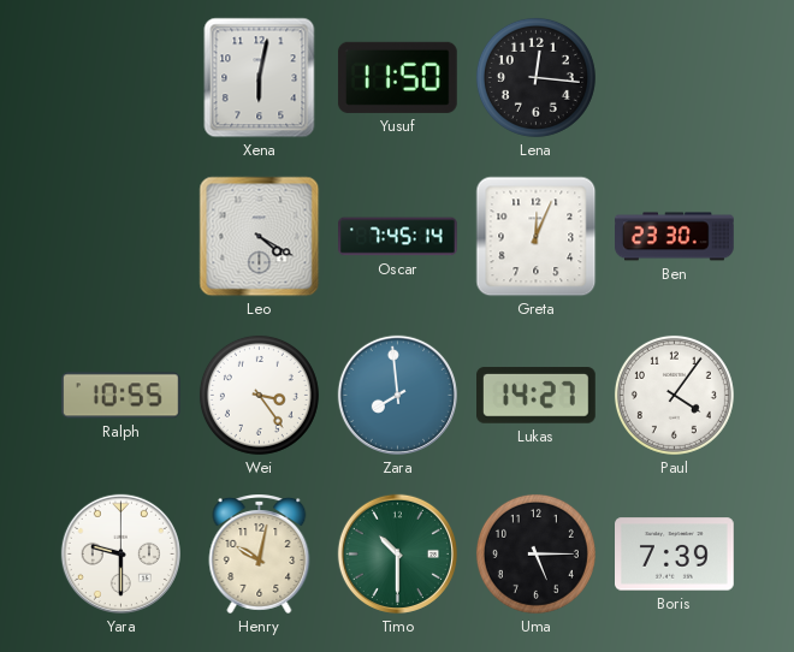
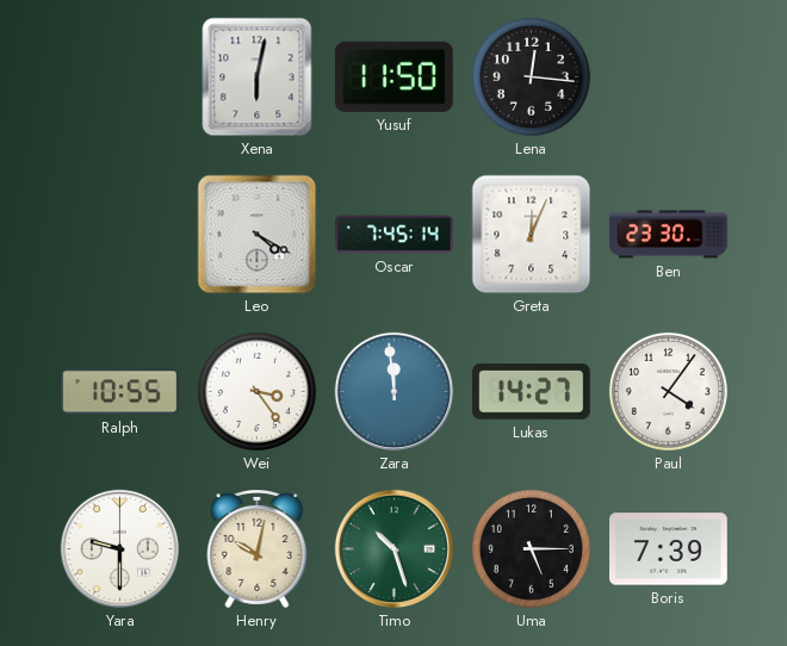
Zara: 7:59 -> 11:59
Timo: 10:30 -> 10:27
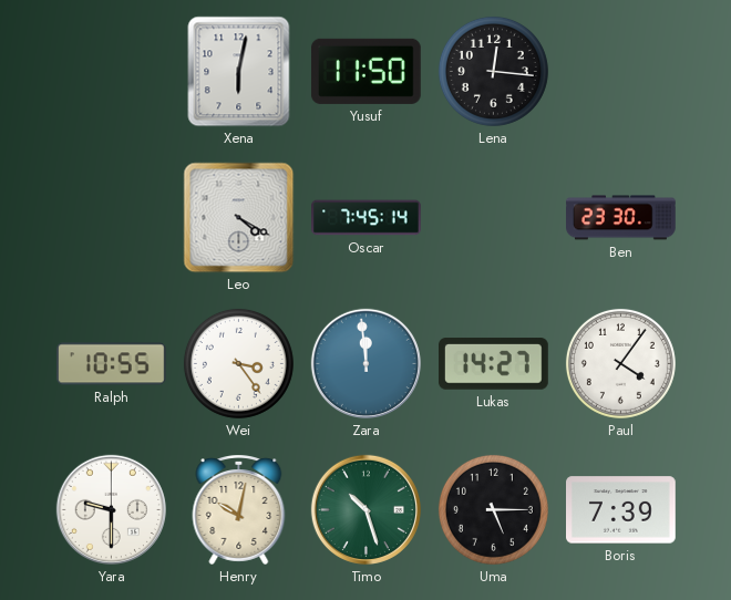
Greta: 12:04 -> none
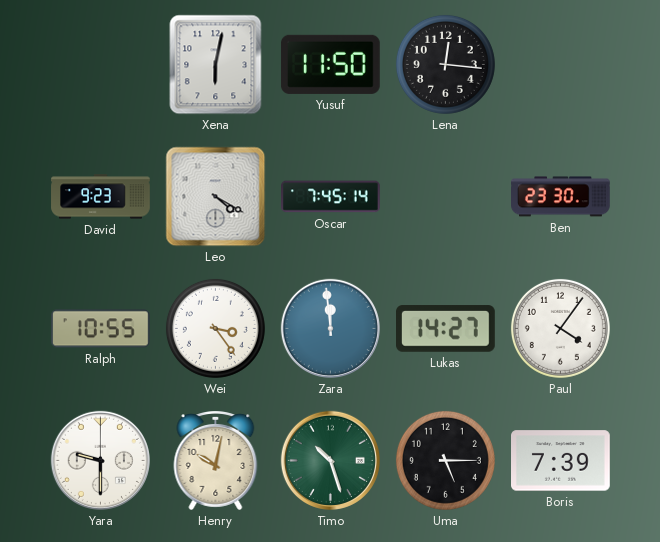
David: none -> 9:23
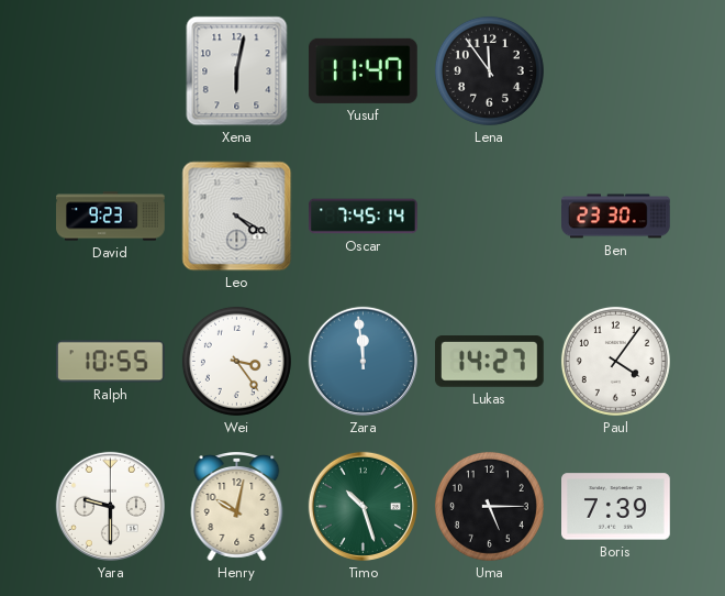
Yusuf: 11:50 -> 11:47
Lena: 12:16 -> 11:54
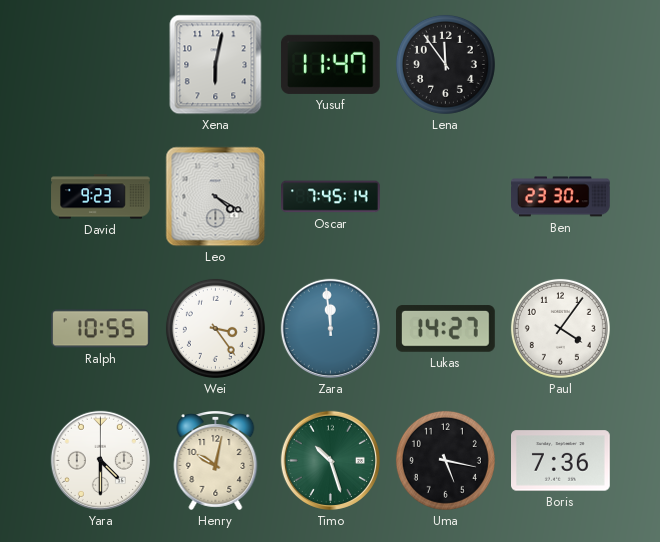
Yara: 9:30 -> 4:30
Uma: 5:15 -> 5:17
Boris: 7:39 -> 7:36
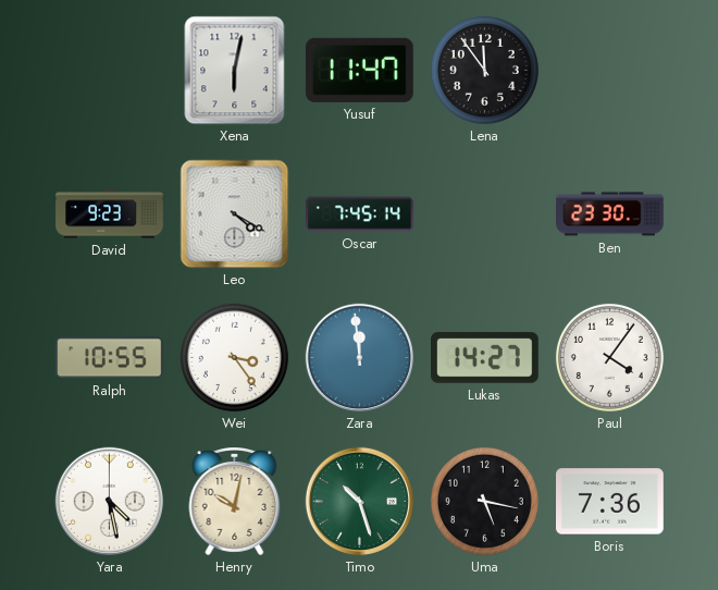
Yara: 4:30 -> 4:28
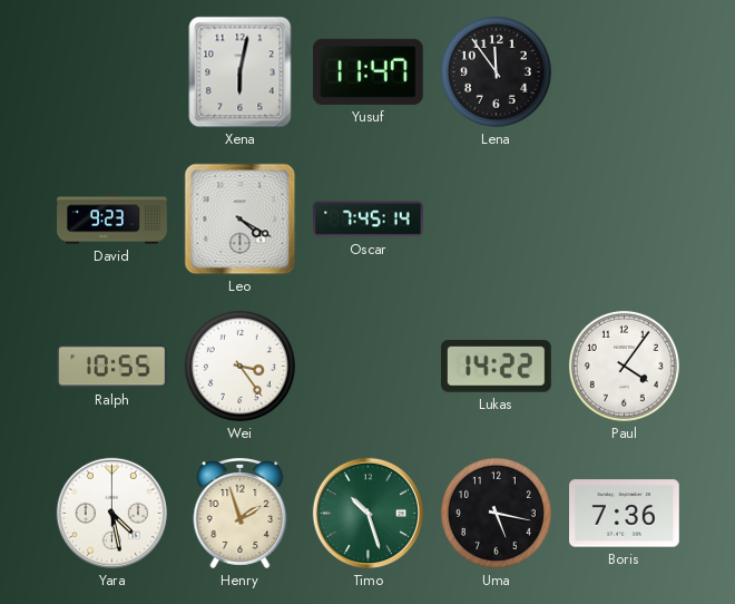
Ben: 23:30 -> none
Zara: 11:59 -> none
Lukas: 14:27 -> 14:22
Henry: 10:02 -> 1:57
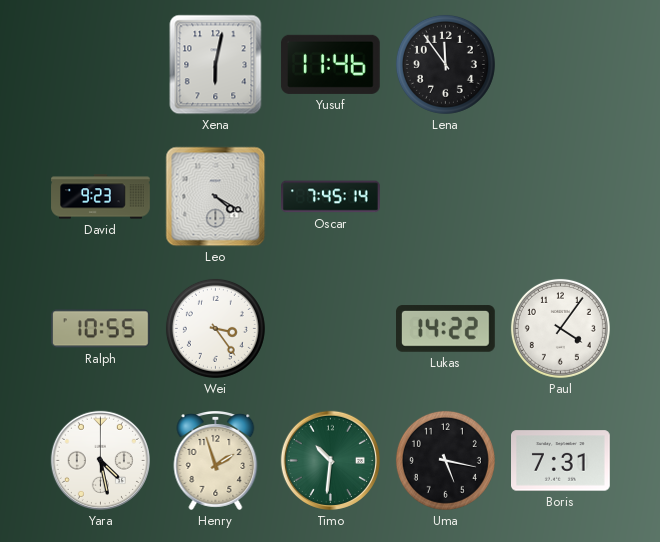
Yusuf: 11:47 -> 11:46
Timo: 10:27 -> 10:31
Boris: 7:36 -> 7:31
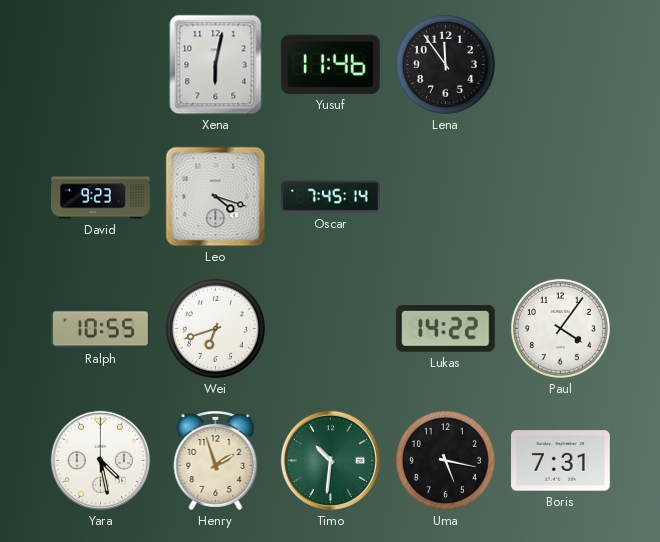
Leo: 4:20 -> 4:18
Wei: 3:24 -> 6:42
